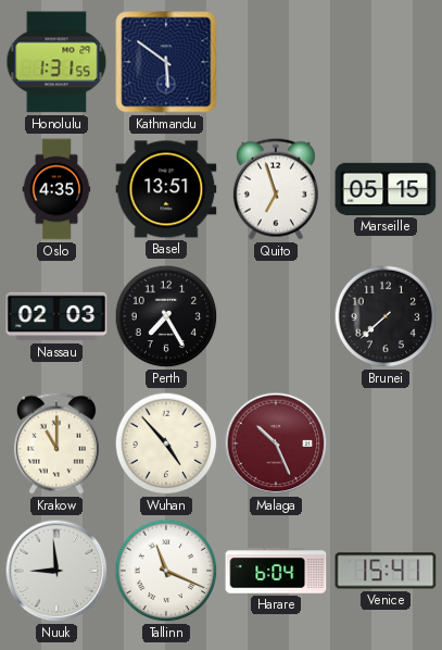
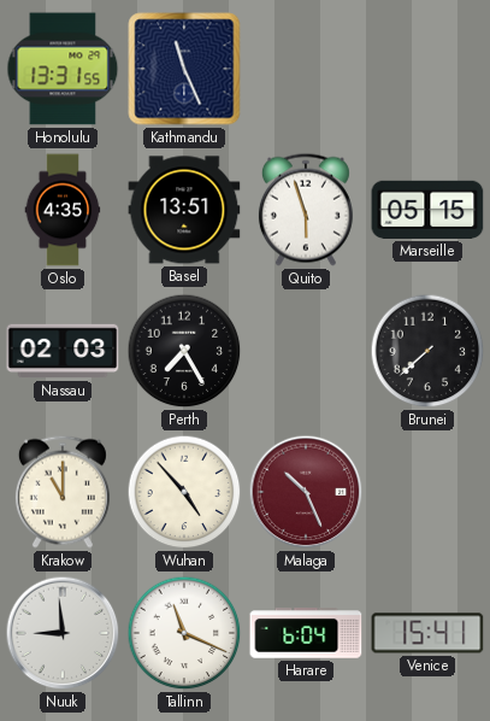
Honolulu: 1:31 -> 13:31
Kathmandu: 5:51 -> 11:26
Quito: 6:57 -> 5:57
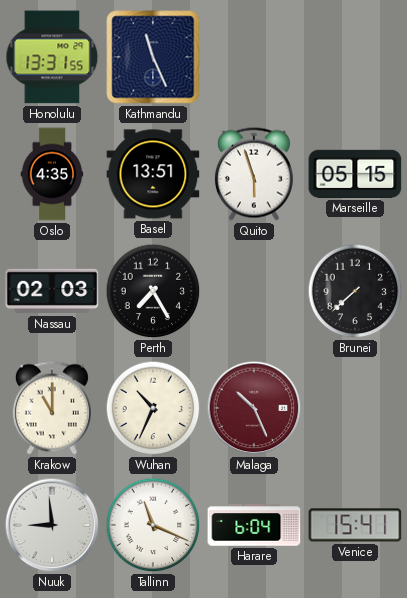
Wuhan: 4:53 -> 10:34
